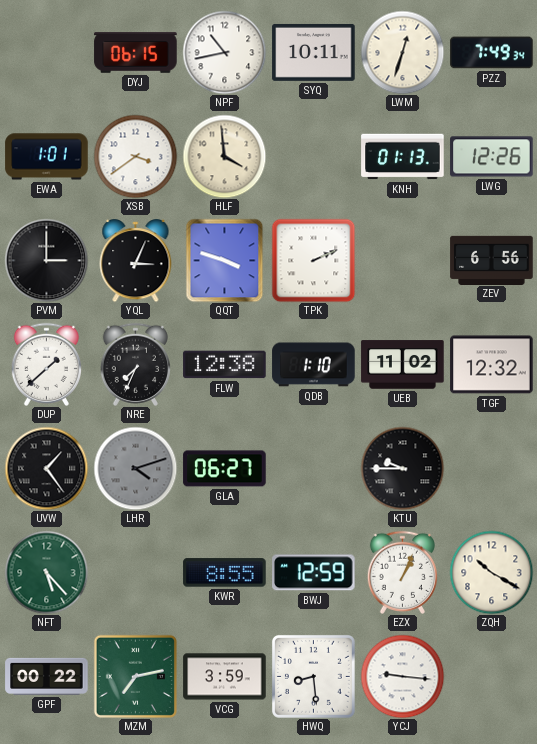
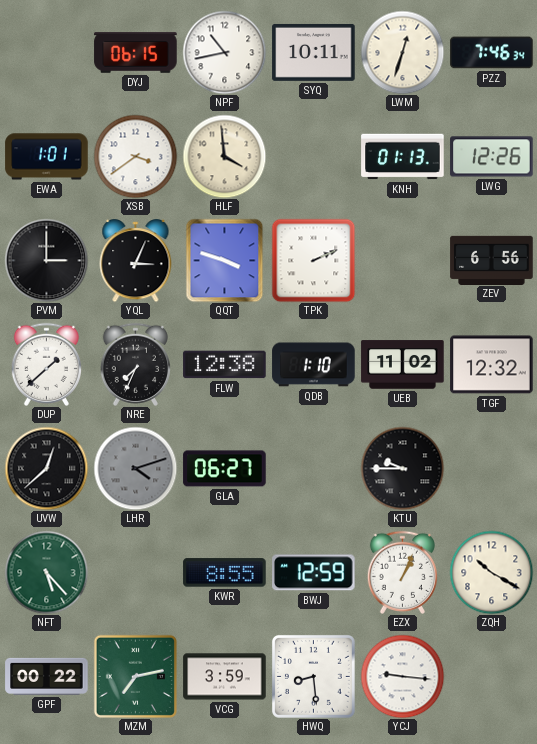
PZZ: 7:49 -> 7:46
UVW: 1:24 -> 12:38
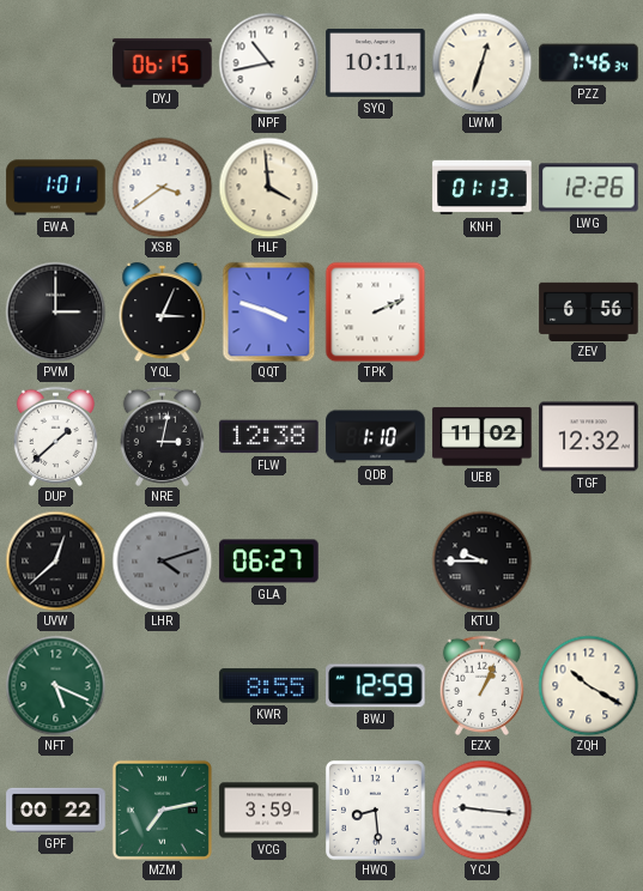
NRE: 7:34 -> 3:02
NFT: 5:23 -> 5:19
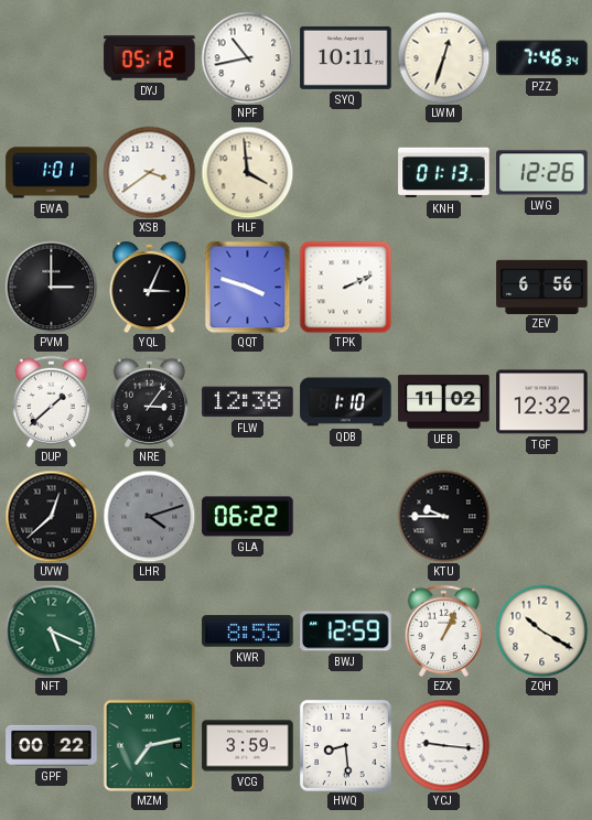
DYJ: 06:15 -> 05:12
NRE: 3:02 -> 3:06
GLA: 06:27 -> 06:22
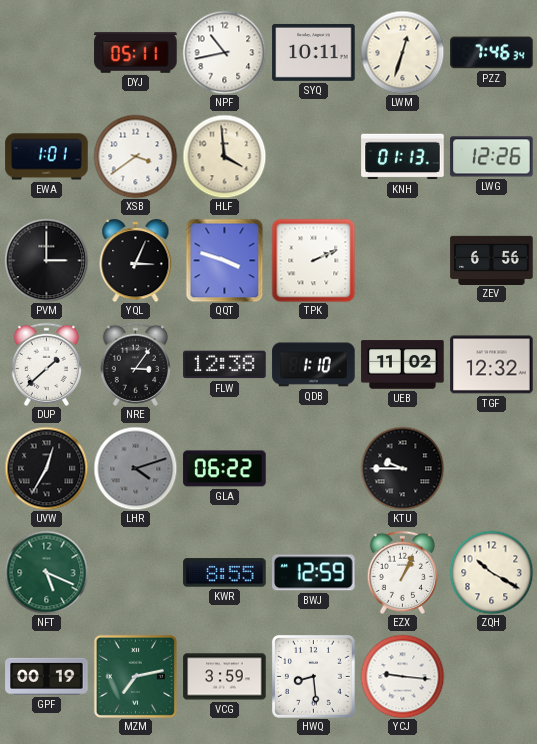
DYJ: 05:12 -> 05:11
UVW: 12:38 -> 12:35
GPF: 00:22 -> 00:19
